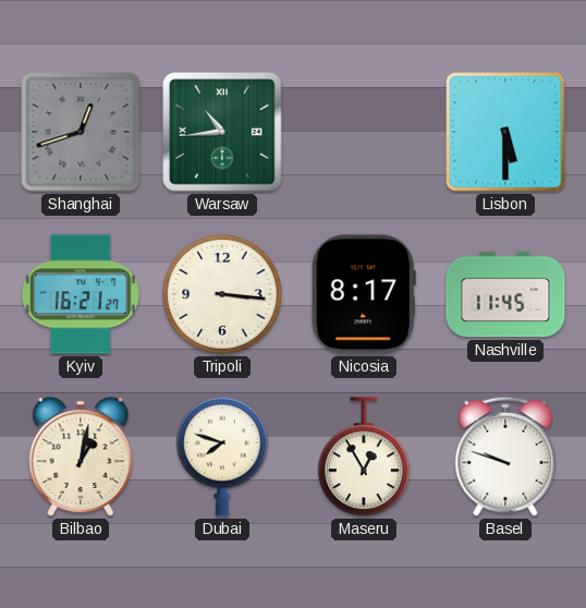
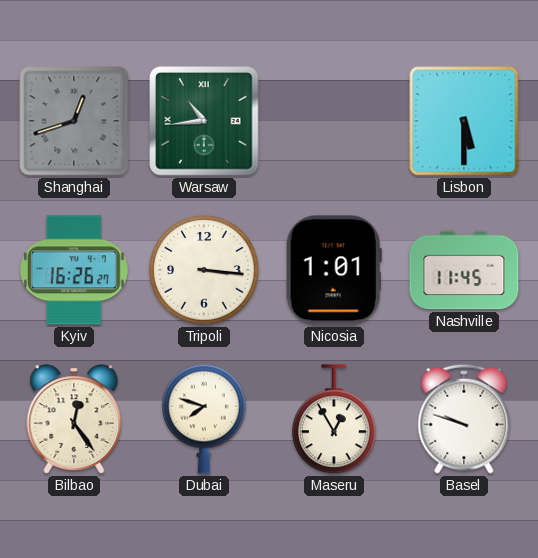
Kyiv: 16:21 -> 16:26
Nicosia: 8:17 -> 1:01
Bilbao: 1:02 -> 12:24
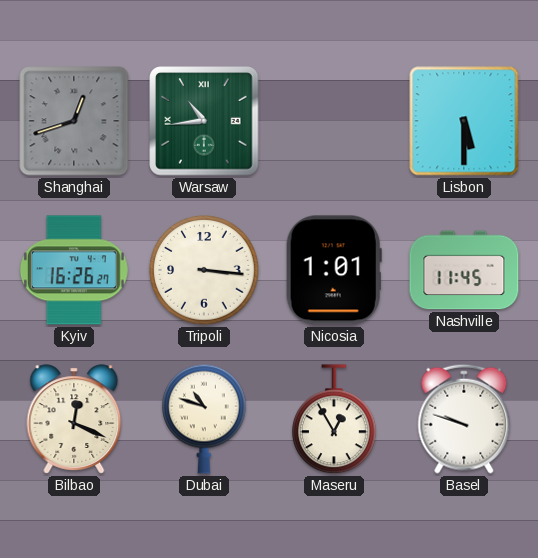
Bilbao: 12:24 -> 12:19
Dubai: 7:48 -> 10:48
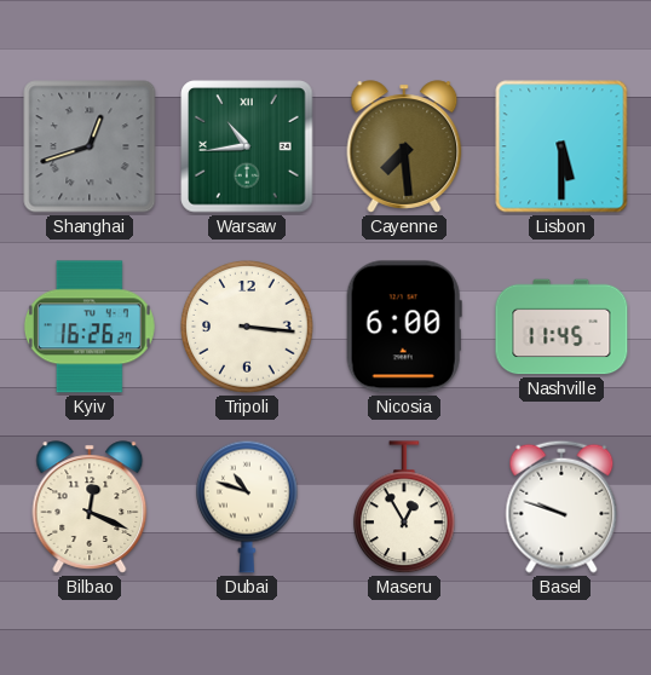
Cayenne: none -> 7:29
Nicosia: 1:01 -> 6:00
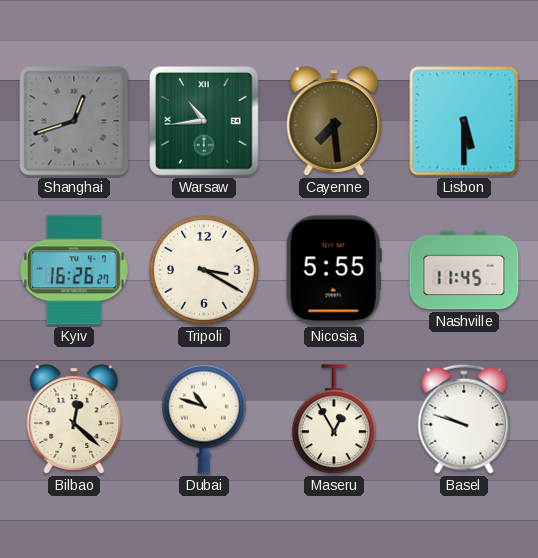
Tripoli: 3:16 -> 3:20
Nicosia: 6:00 -> 5:55
Bilbao: 12:19 -> 12:22
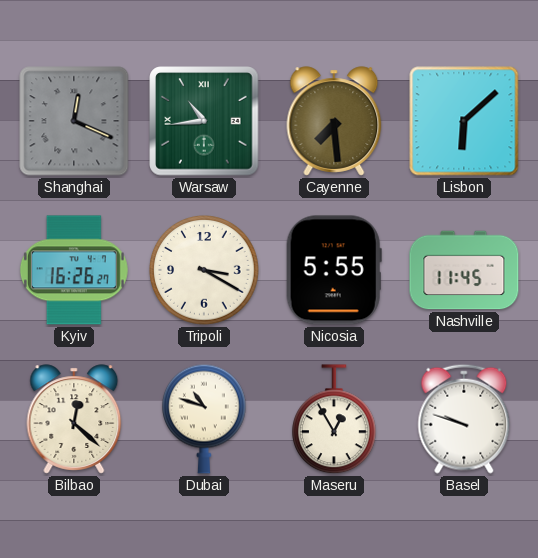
Shanghai: 12:42 -> 12:19
Lisbon: 5:30 -> 6:08
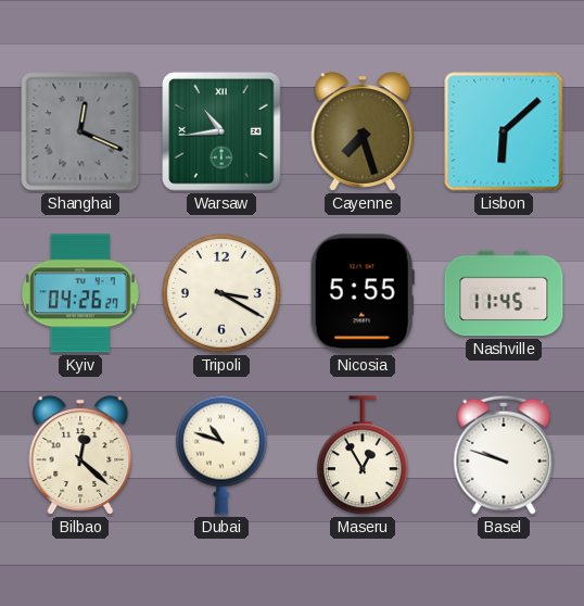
Cayenne: 7:29 -> 7:27
Kyiv: 16:26 -> 04:26
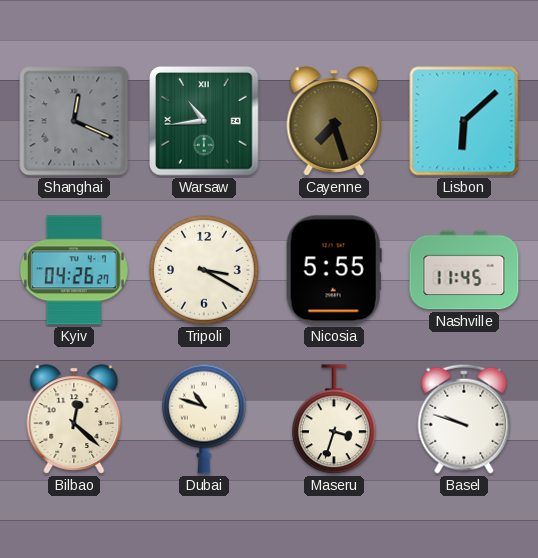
Maseru: 12:55 -> 3:33
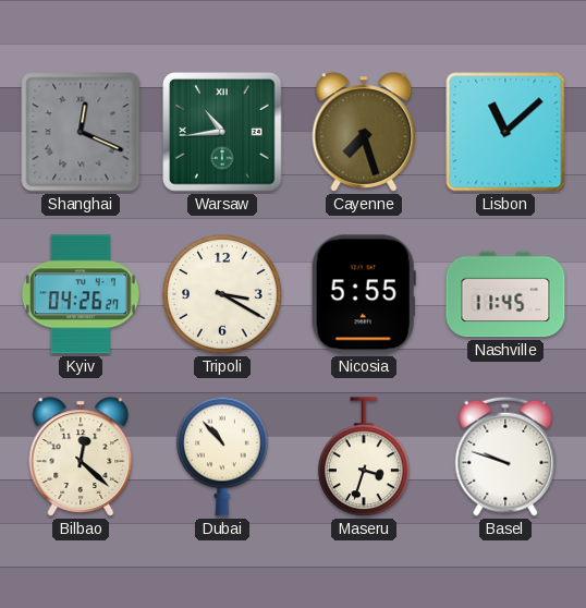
Lisbon: 6:08 -> 11:08
Dubai: 10:48 -> 10:53
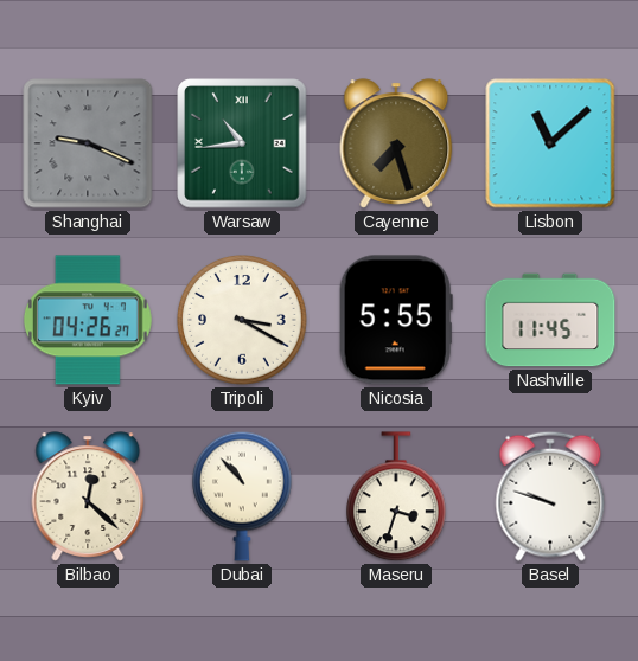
Shanghai: 12:19 -> 9:19
